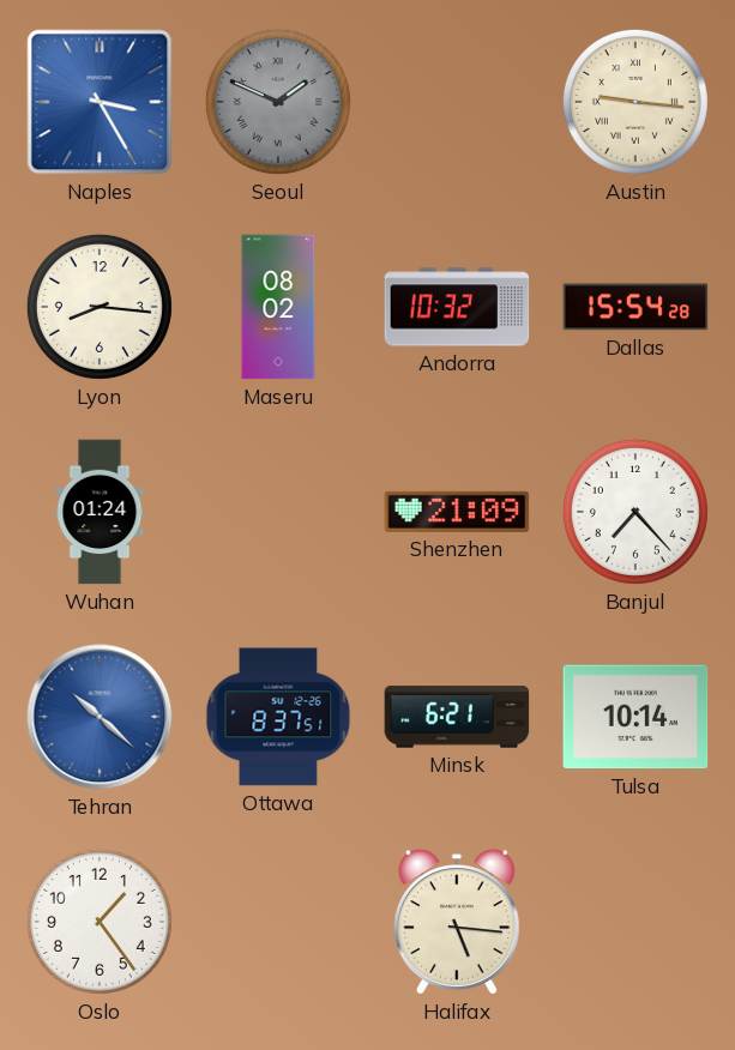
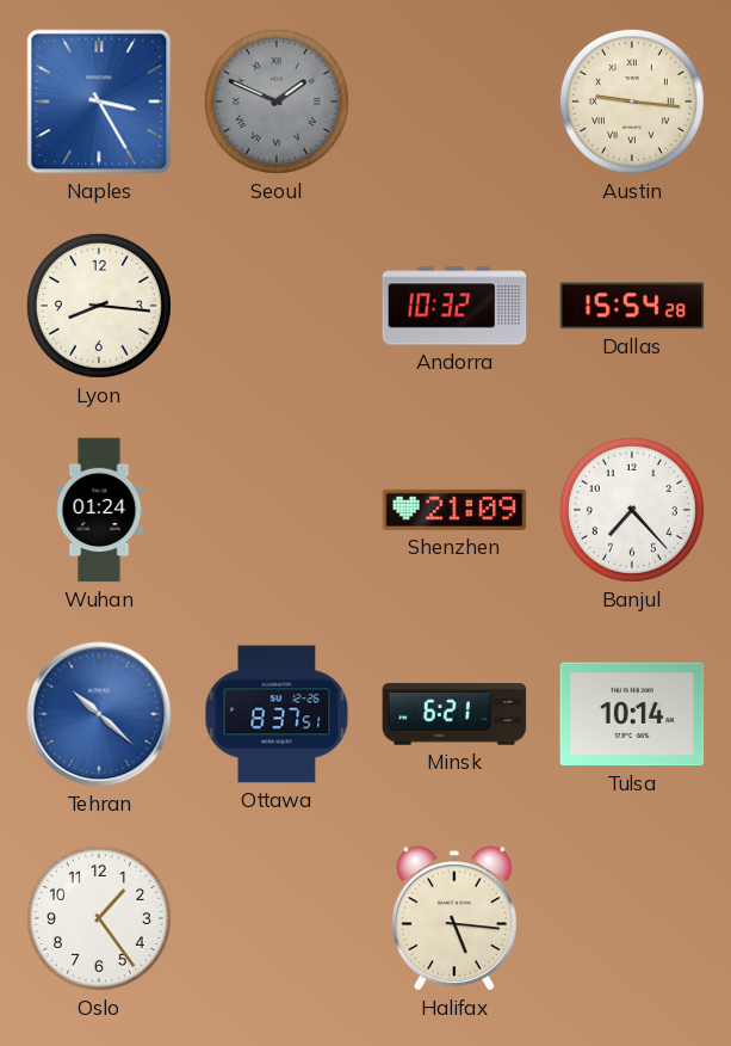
Maseru: 08:02 -> none
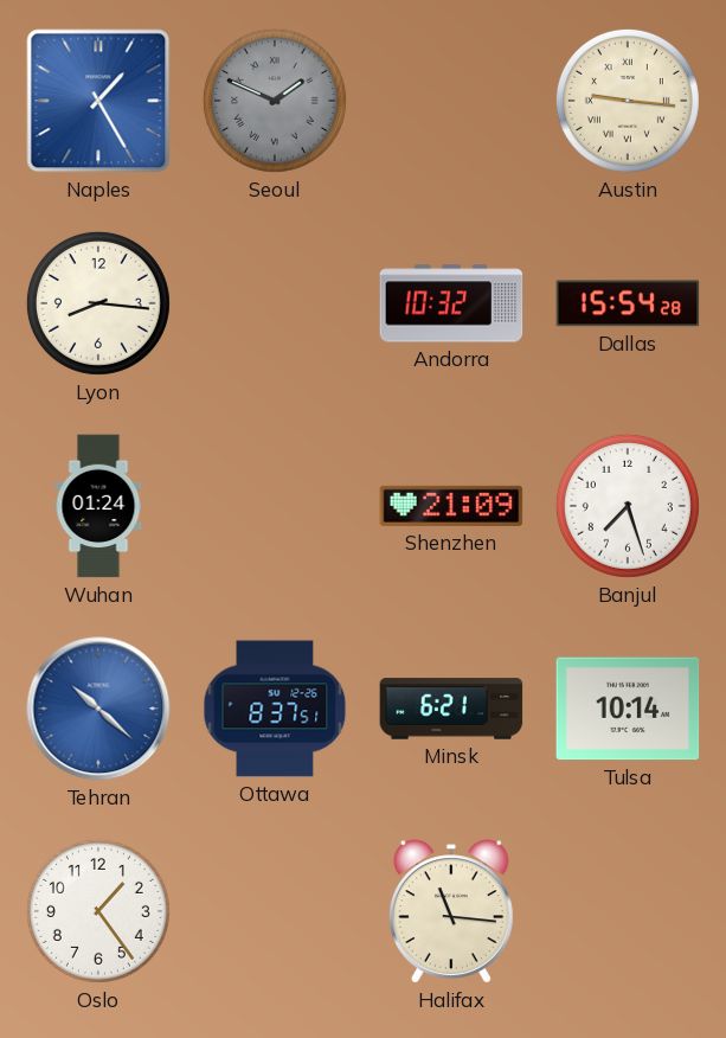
Naples: 3:25 -> 1:25
Banjul: 7:23 -> 7:27
Halifax: 5:16 -> 11:16
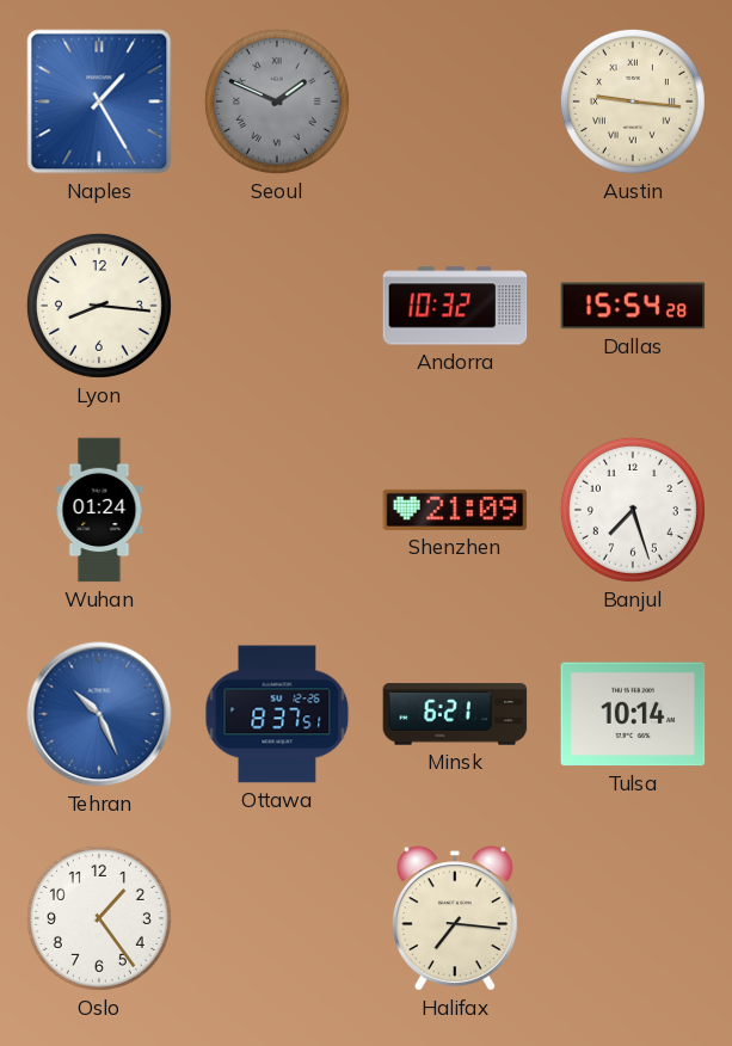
Tehran: 10:22 -> 10:26
Halifax: 11:16 -> 7:16
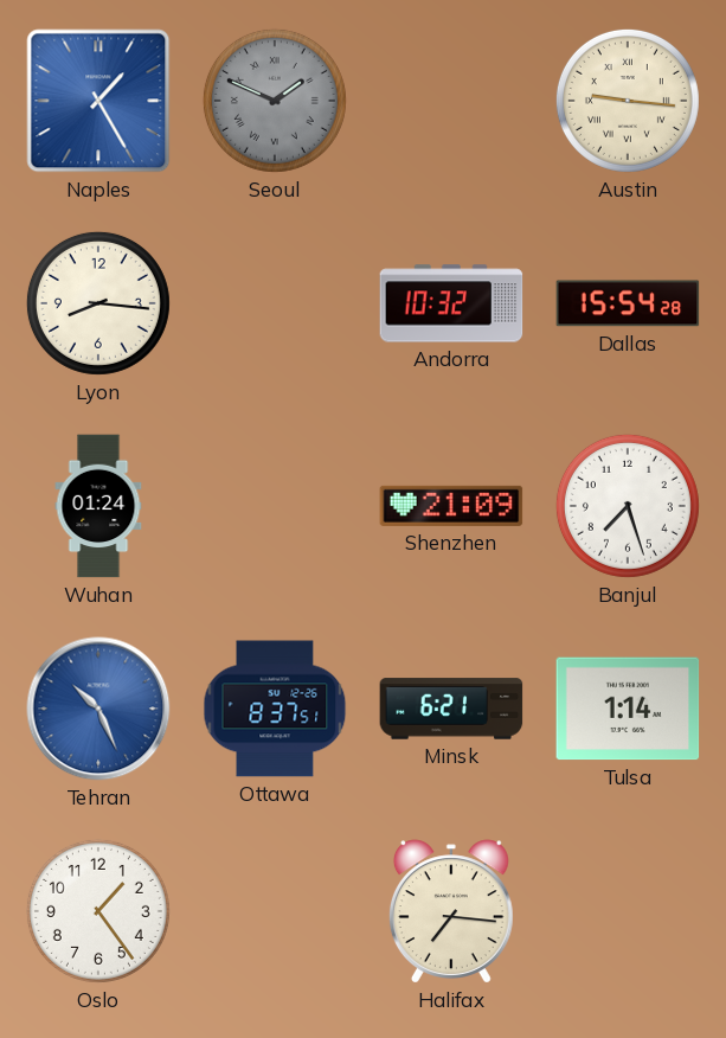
Tulsa: 10:14 -> 1:14
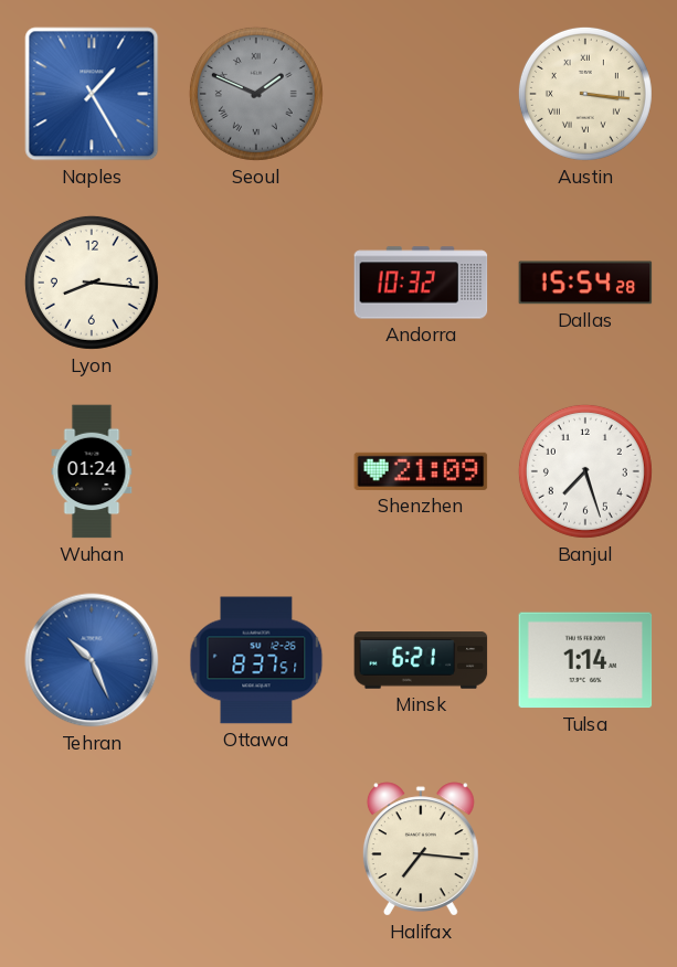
Austin: 9:16 -> 3:16
Oslo: 1:24 -> none
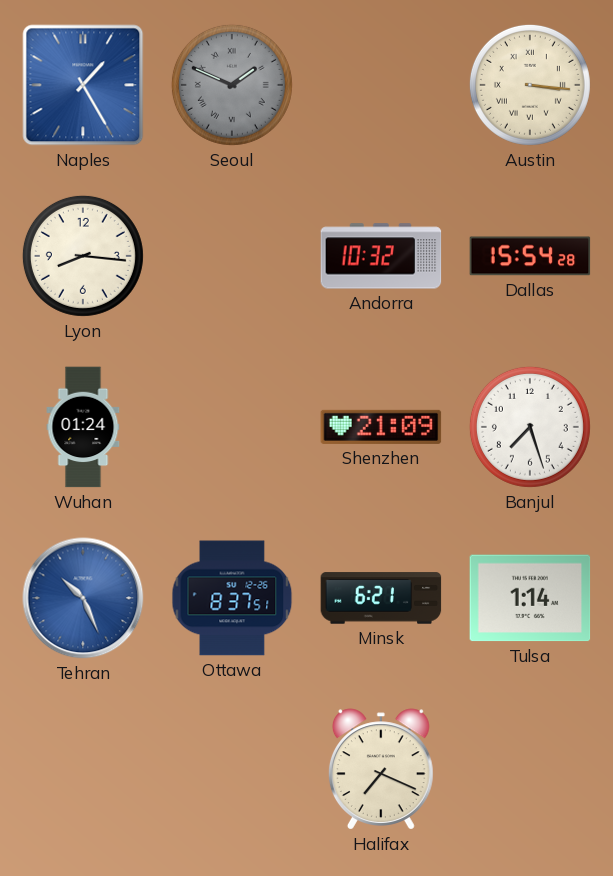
Halifax: 7:16 -> 7:19
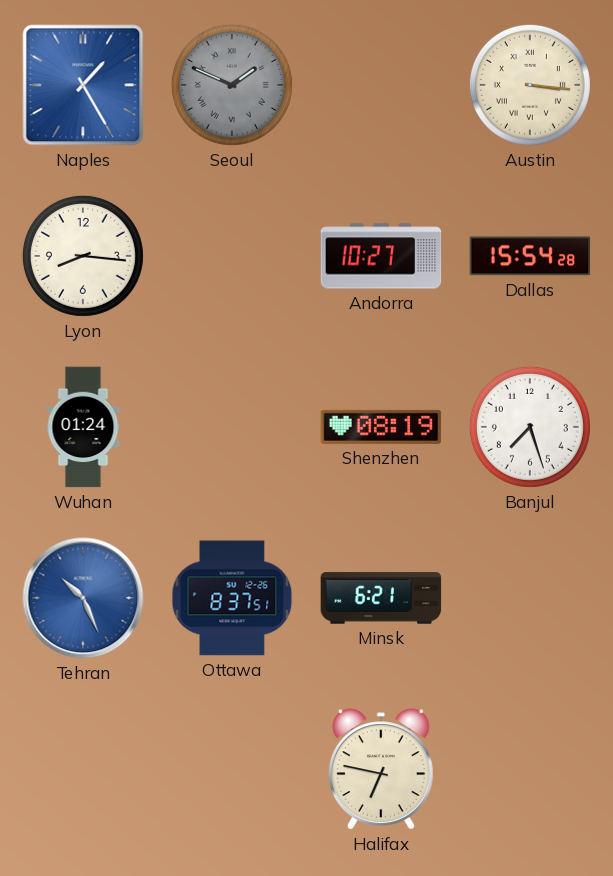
Andorra: 10:32 -> 10:27
Shenzhen: 21:09 -> 08:19
Tulsa: 1:14 -> none
Halifax: 7:19 -> 6:47
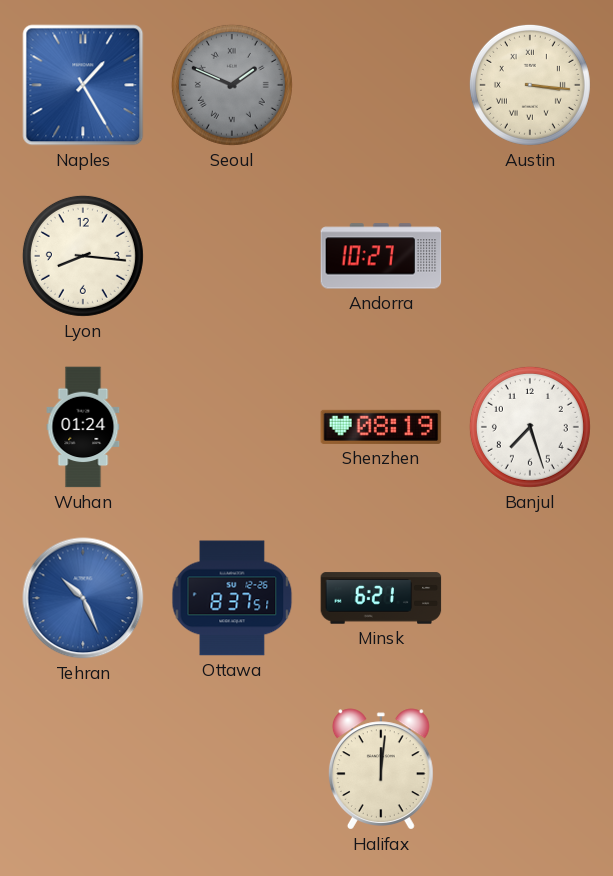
Dallas: 15:54 -> none
Halifax: 6:47 -> 12:01
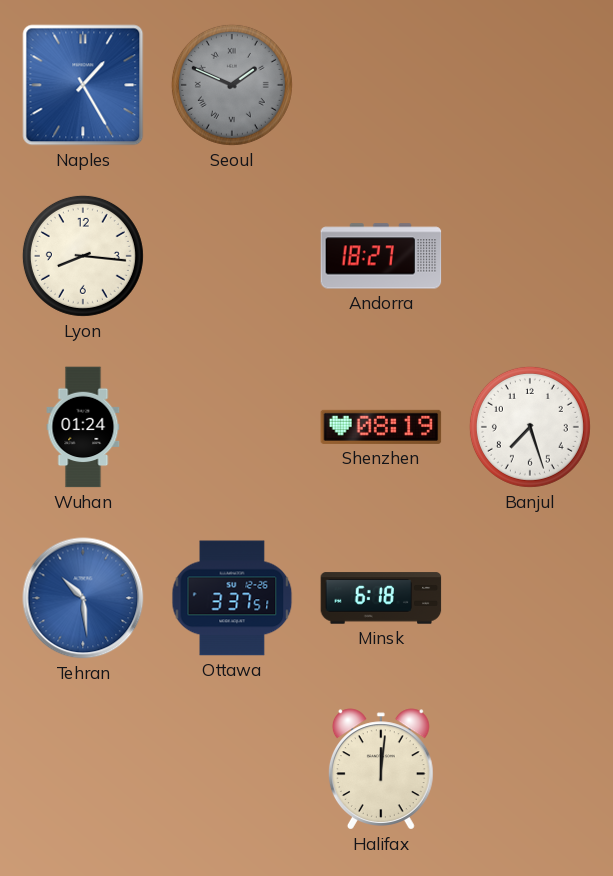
Austin: 3:16 -> none
Andorra: 10:27 -> 18:27
Tehran: 10:26 -> 10:29
Ottawa: 8:37 -> 3:37
Minsk: 6:21 -> 6:18
